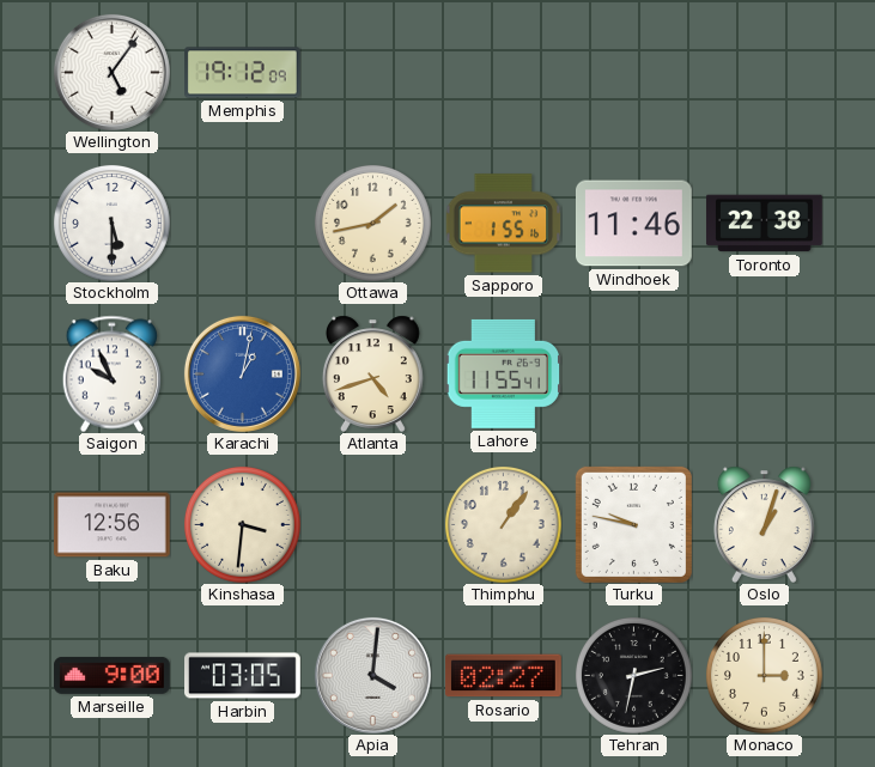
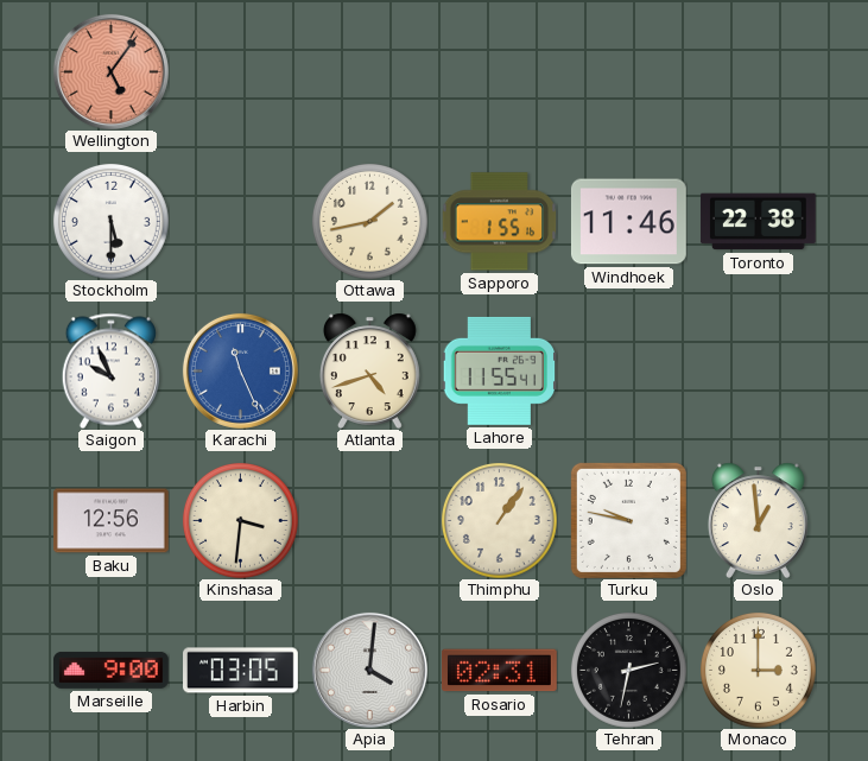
Wellington dial: white -> salmon
Memphis: 19:12 -> none
Karachi: 1:02 -> 11:26
Oslo: 1:03 -> 12:59
Rosario: 02:27 -> 02:31
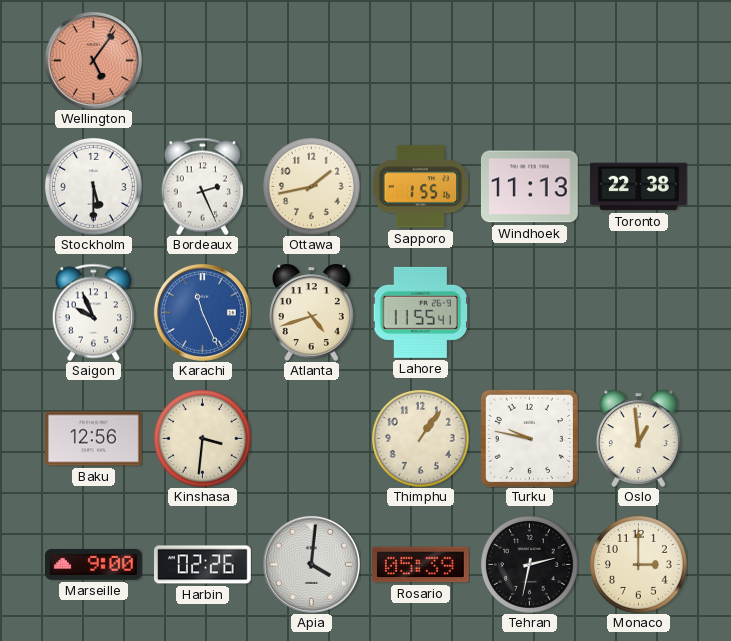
Bordeaux: none -> 2:26
Windhoek: 11:46 -> 11:13
Harbin: 03:05 -> 02:26
Rosario: 02:31 -> 05:39
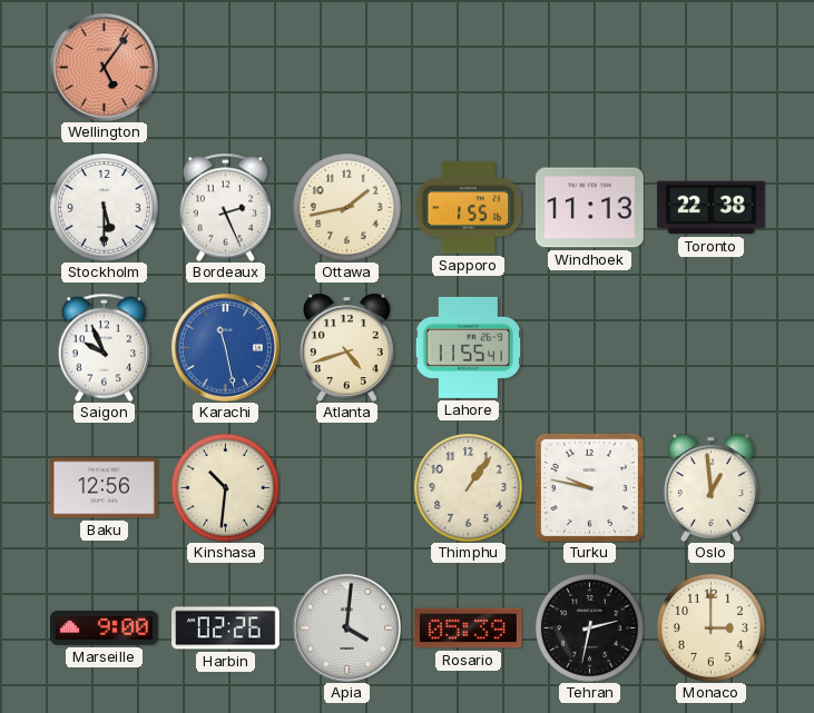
Karachi: 11:26 -> 11:28
Kinshasa: 3:31 -> 10:31
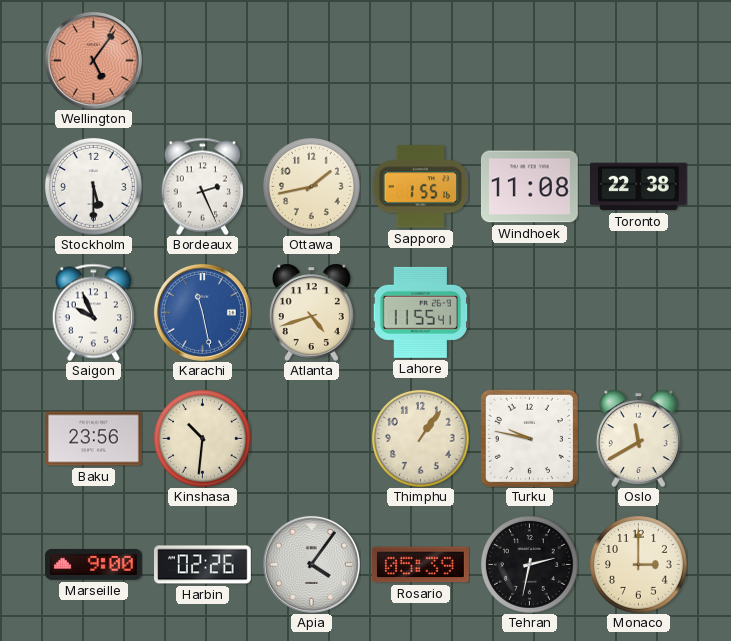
Windhoek: 11:13 -> 11:08
Baku: 12:56 -> 23:56
Oslo: 12:59 -> 11:40
Apia: 4:01 -> 4:06
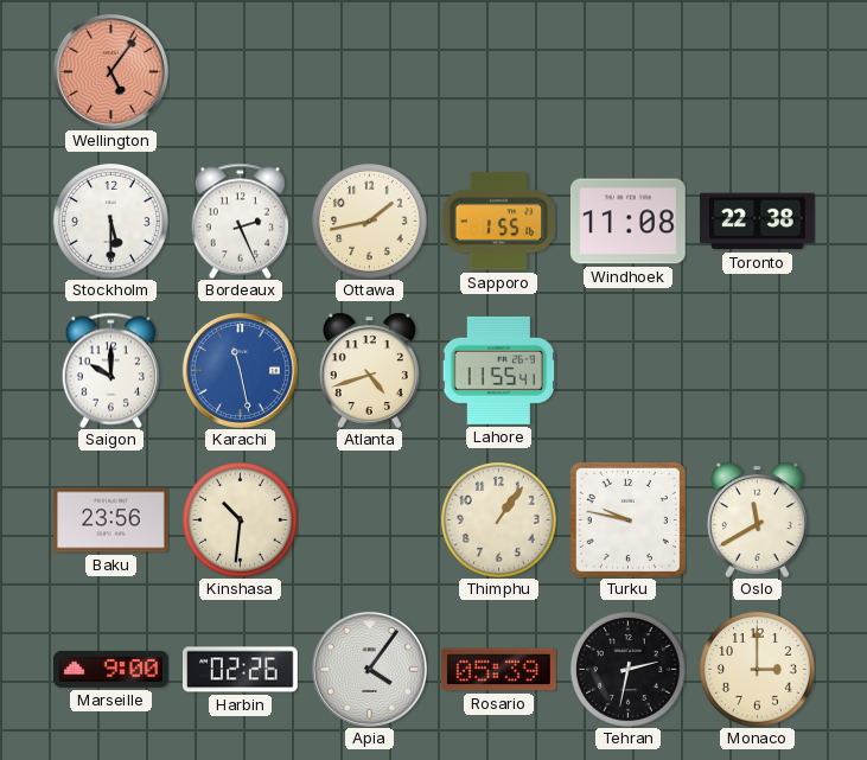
Saigon: 9:56 -> 10:00
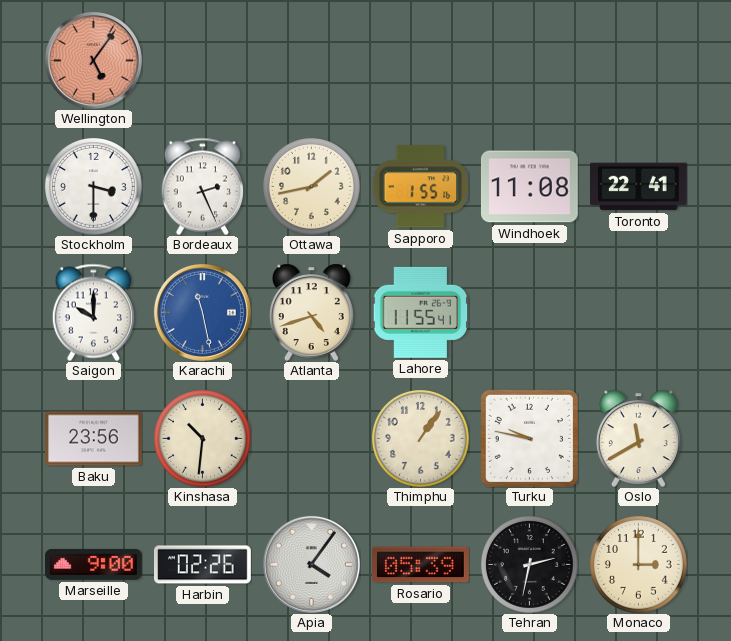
Stockholm: 5:30 -> 3:30
Toronto: 22:38 -> 22:41
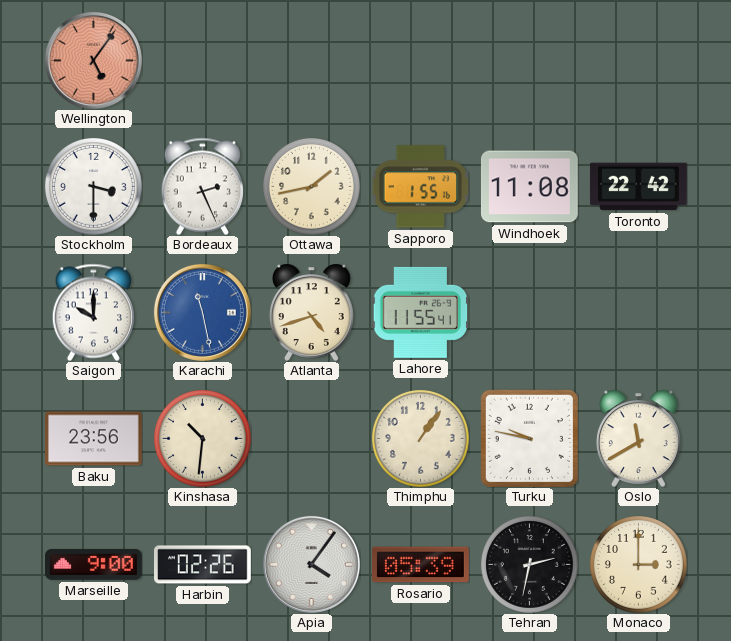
Toronto: 22:41 -> 22:42
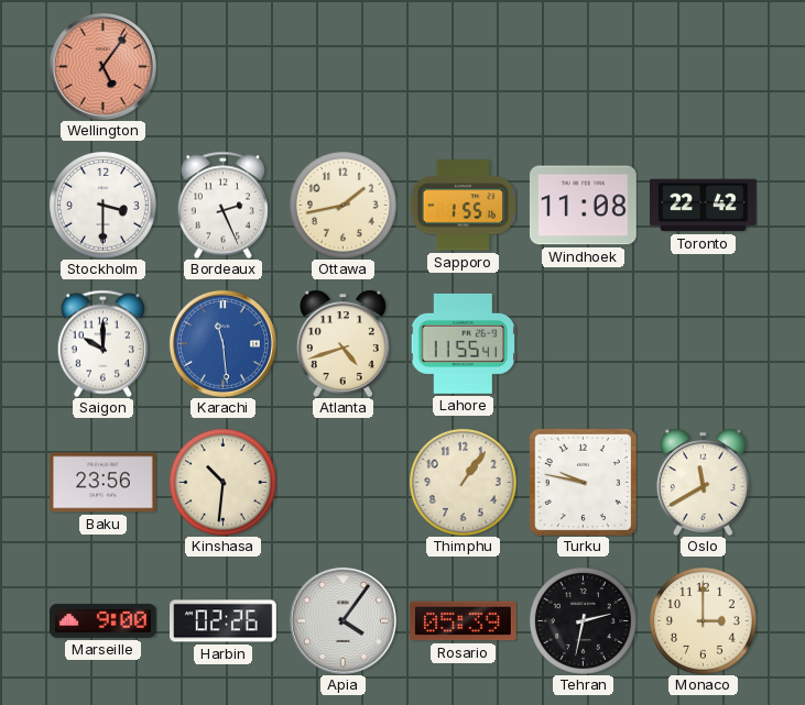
Karachi: 11:28 -> 11:29
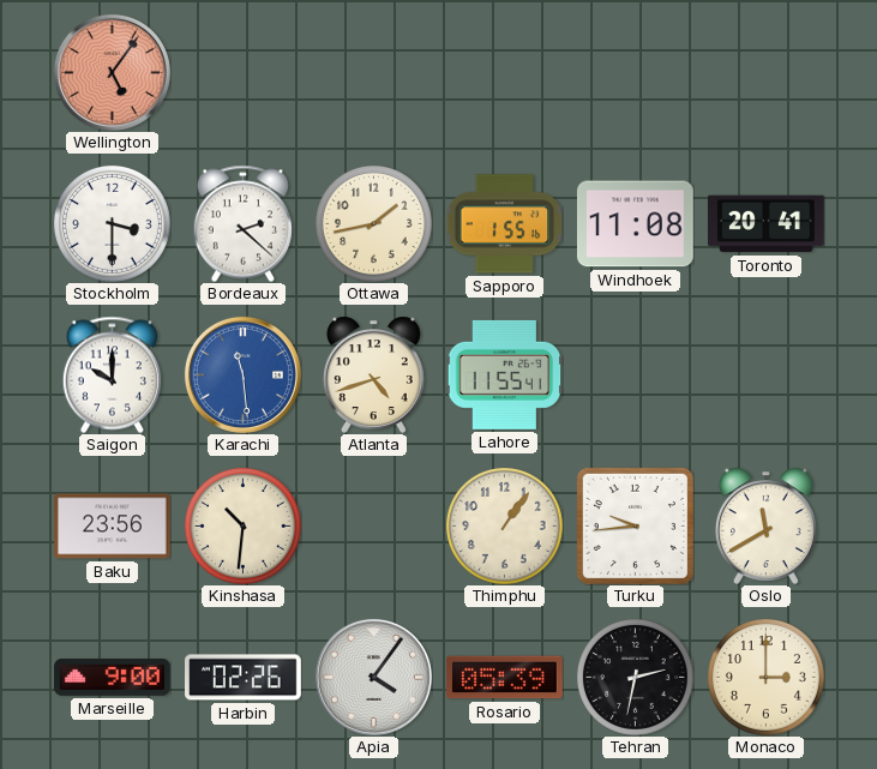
Bordeaux: 2:26 -> 2:22
Toronto: 22:42 -> 20:41
Turku: 9:47 -> 9:44
